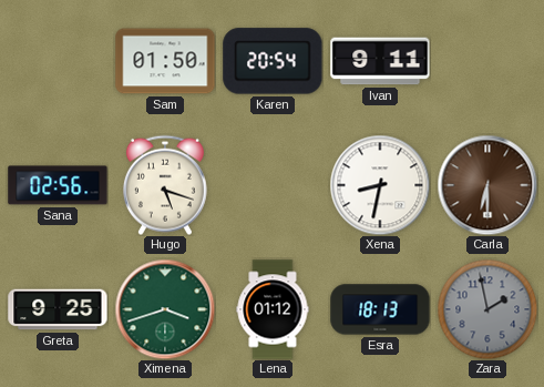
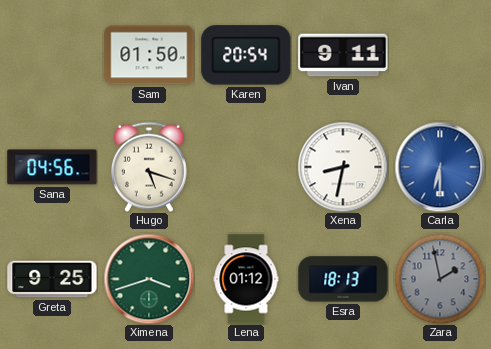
Sana: 02:56 -> 04:56
Carla dial: brown -> blue
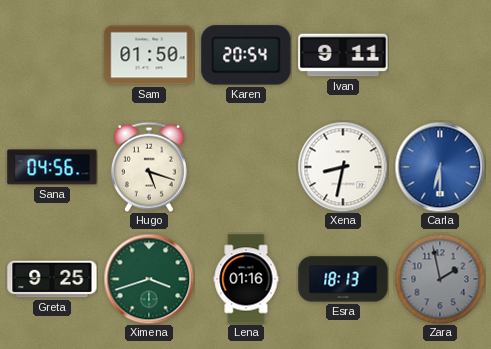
Lena: 01:12 -> 01:16
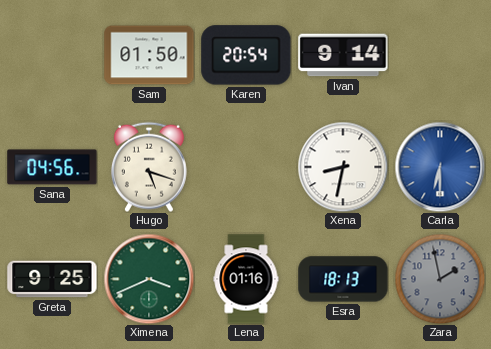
Ivan: 9:11 -> 9:14
Ximena: 3:42 -> 3:41
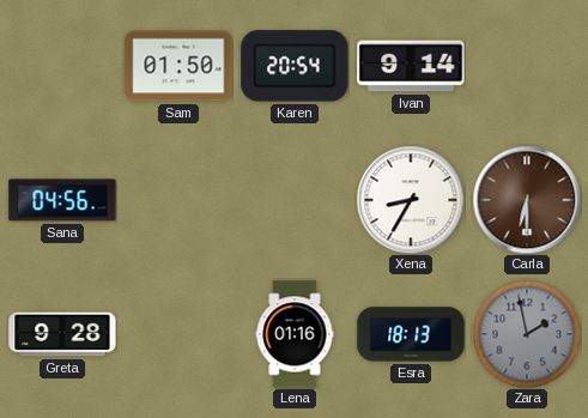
Hugo: 5:18 -> none
Xena: 8:32 -> 8:35
Carla dial: blue -> brown
Greta: 9:25 -> 9:28
Ximena: 3:41 -> none
